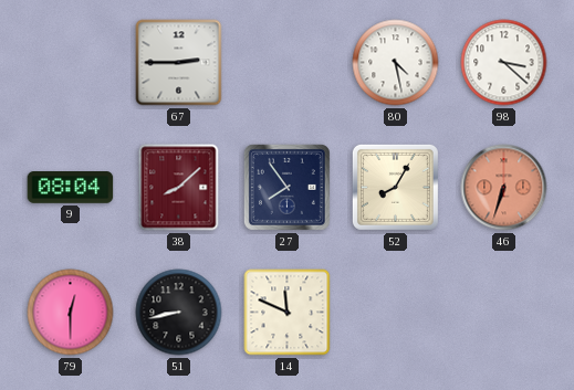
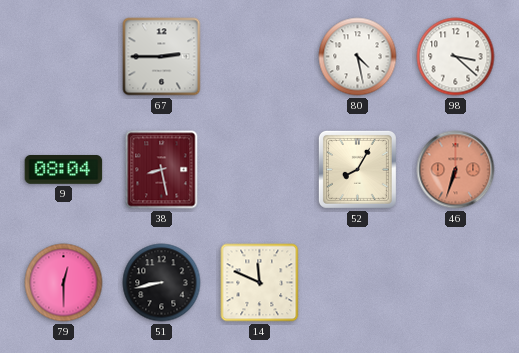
38: 8:08 -> 8:28
27: 7:54 -> none
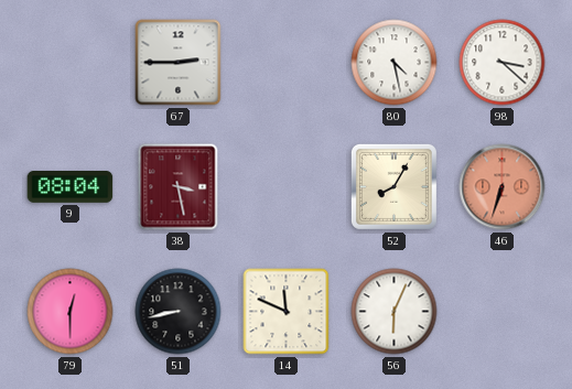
38: 8:28 -> 3:28
56: none -> 6:04
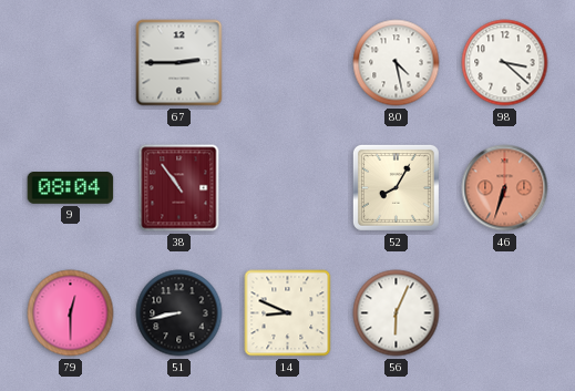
38: 3:28 -> 10:54
14: 11:49 -> 8:49
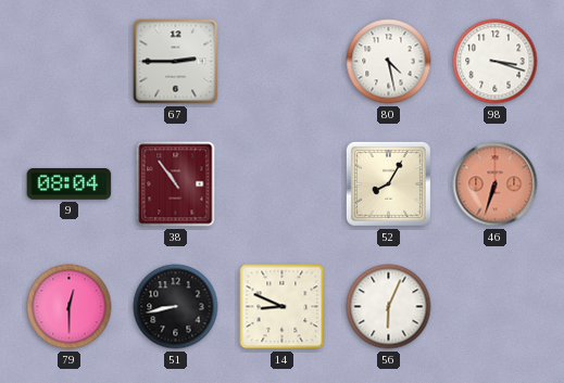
98: 3:22 -> 3:18
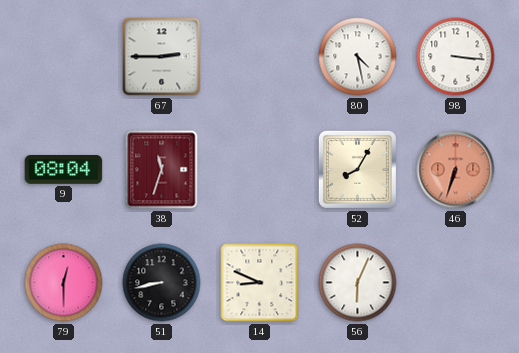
98: 3:18 -> 3:16
38: 10:54 -> 11:33
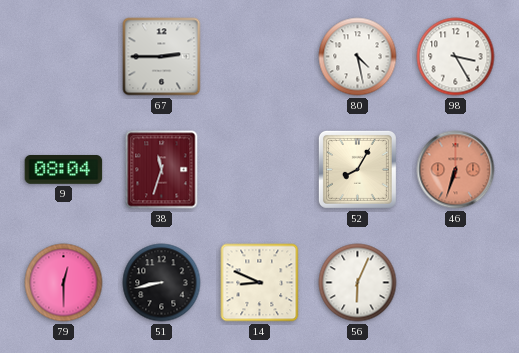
98: 3:16 -> 3:25
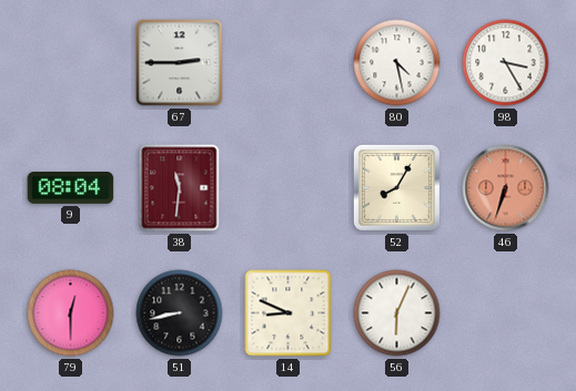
38: 11:33 -> 11:31
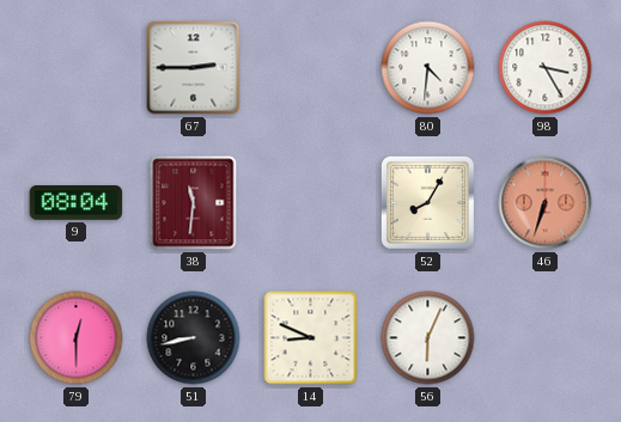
80: 4:28 -> 4:31
